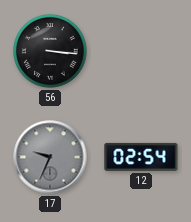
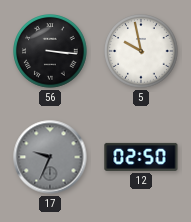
5: none -> 9:58
12: 02:54 -> 02:50
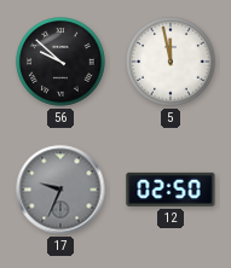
56: 3:16 -> 9:52
5: 9:58 -> 11:58
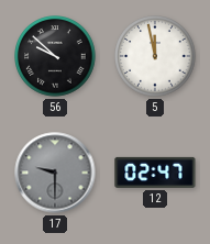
17: 9:34 -> 9:30
12: 02:50 -> 02:47
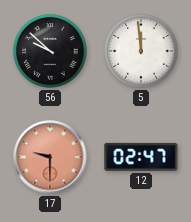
5: 11:58 -> 11:59
17 dial: grey -> salmon
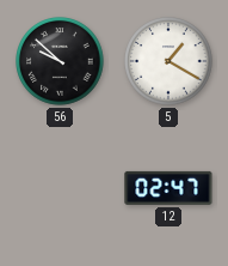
5: 11:59 -> 1:20
17: 9:30 -> none
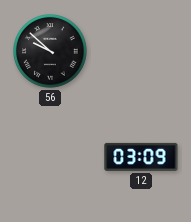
5: 1:20 -> none
12: 02:47 -> 03:09
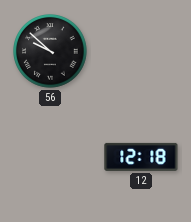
12: 03:09 -> 12:18
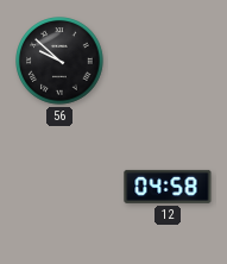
12: 12:18 -> 04:58
